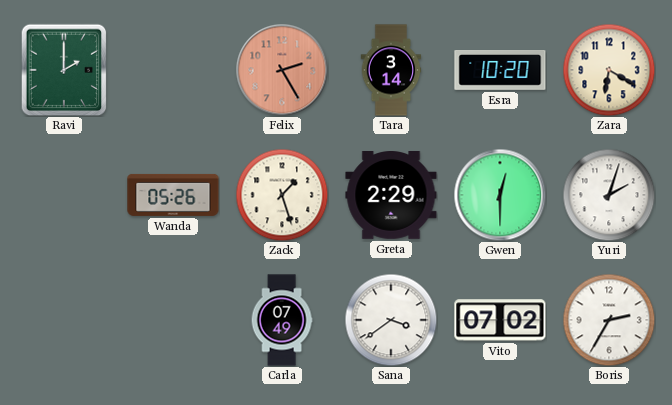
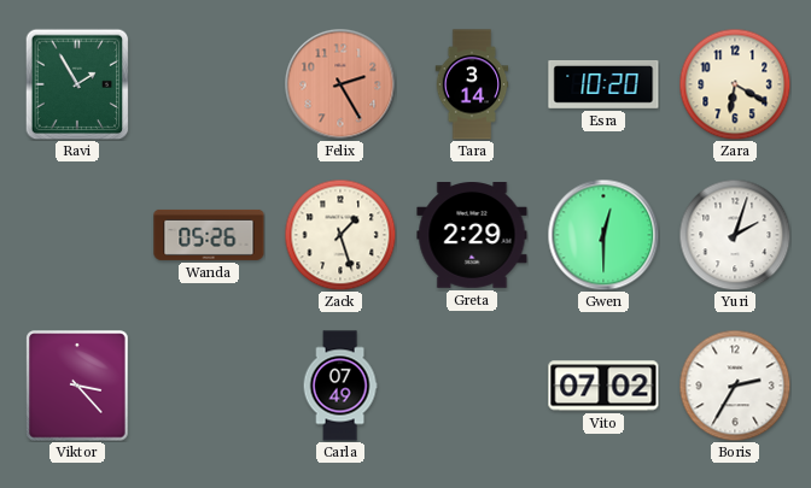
Ravi: 2:00 -> 1:55
Viktor: none -> 3:23
Sana: 3:39 -> none
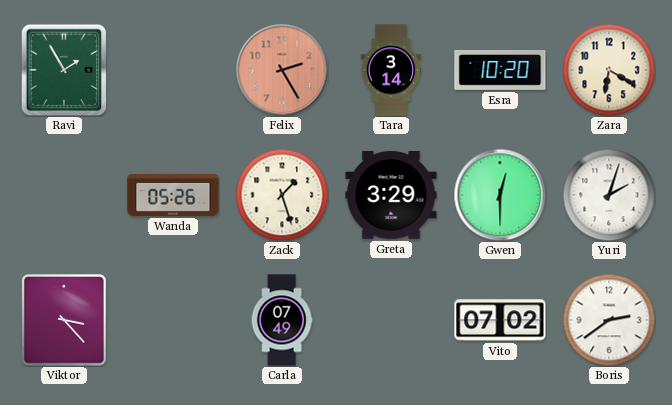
Greta: 2:29 -> 3:29
Boris: 2:35 -> 2:39
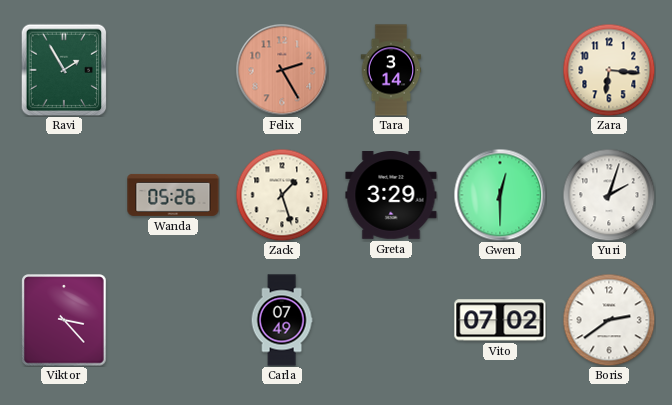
Esra: 10:20 -> none
Zara: 6:20 -> 6:16
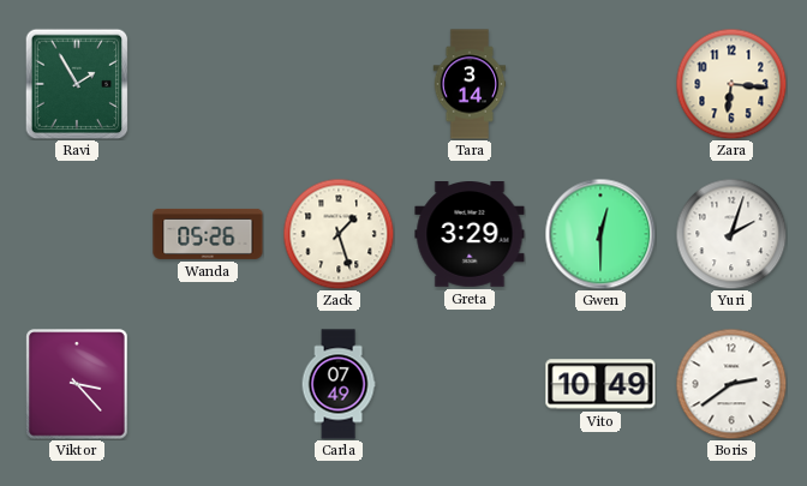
Felix: 2:25 -> none
Vito: 07:02 -> 10:49
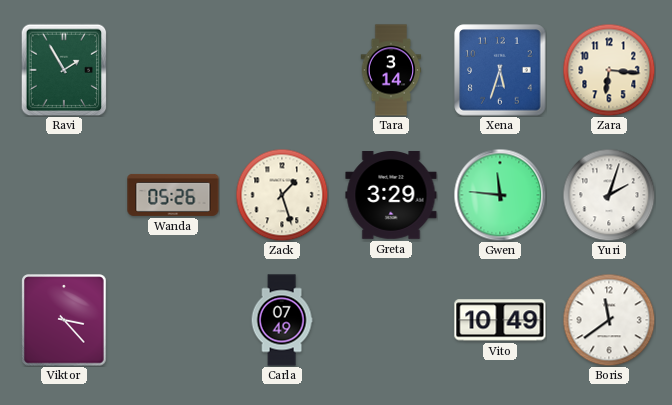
Xena: none -> 5:33
Gwen: 12:30 -> 11:46
Boris: 2:39 -> 11:39
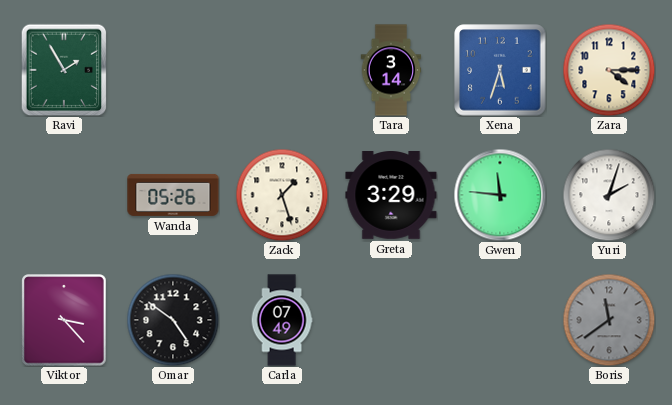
Zara: 6:16 -> 4:15
Omar: none -> 4:51
Vito: 10:49 -> none
Boris dial: white -> grey
